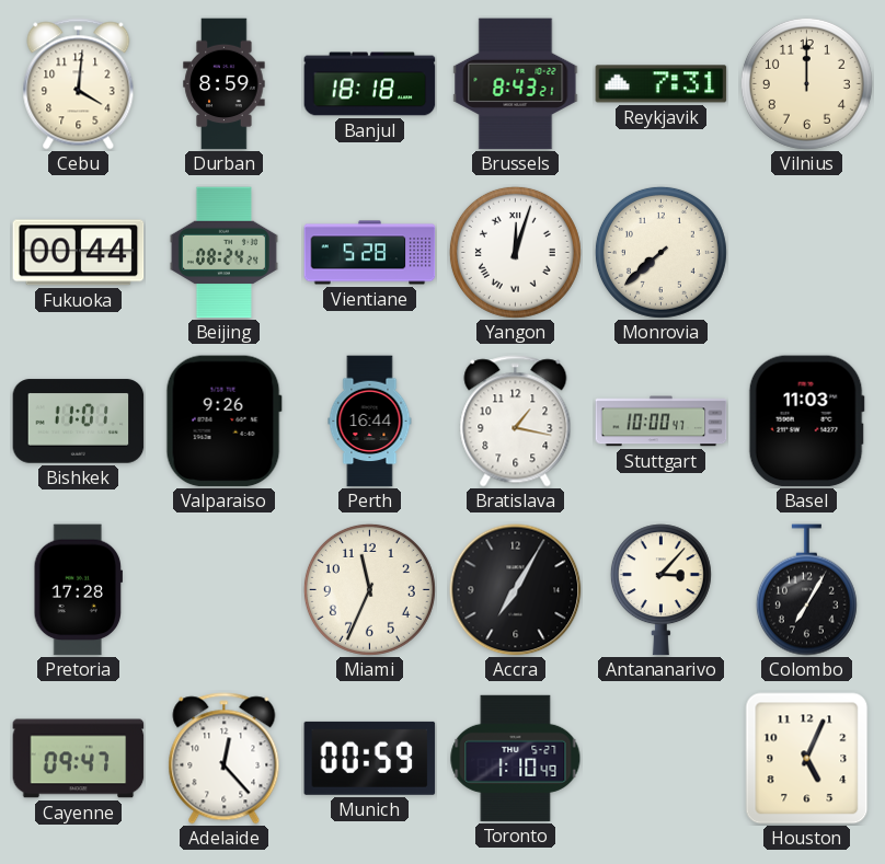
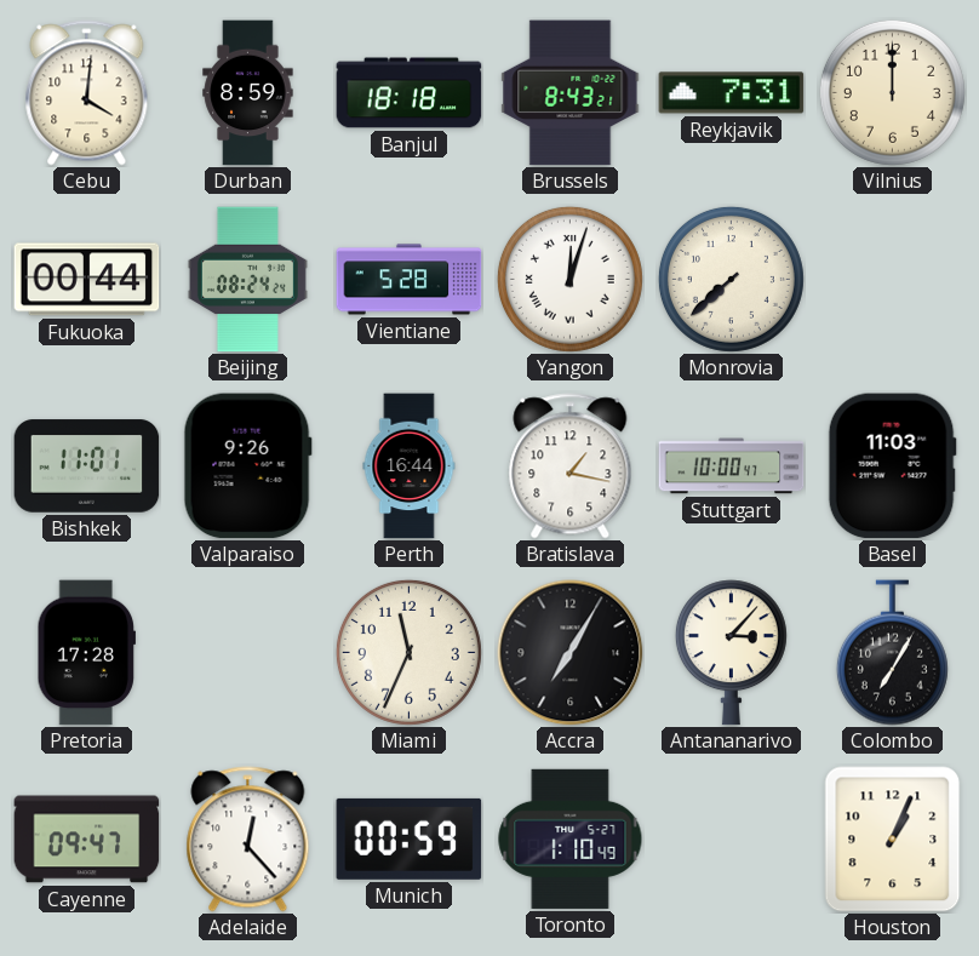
Houston: 5:04 -> 1:04
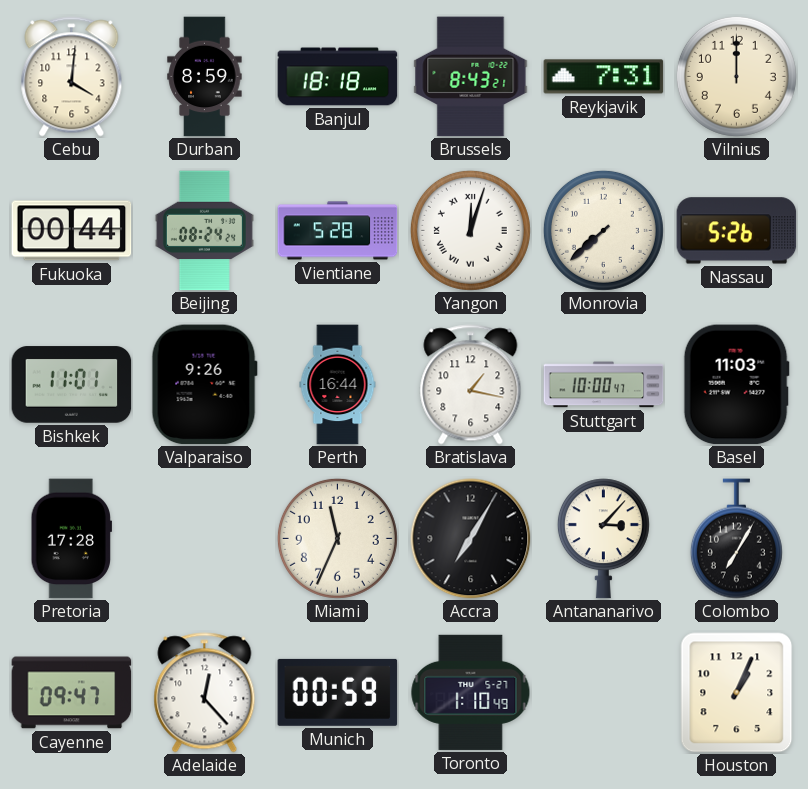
Nassau: none -> 5:26
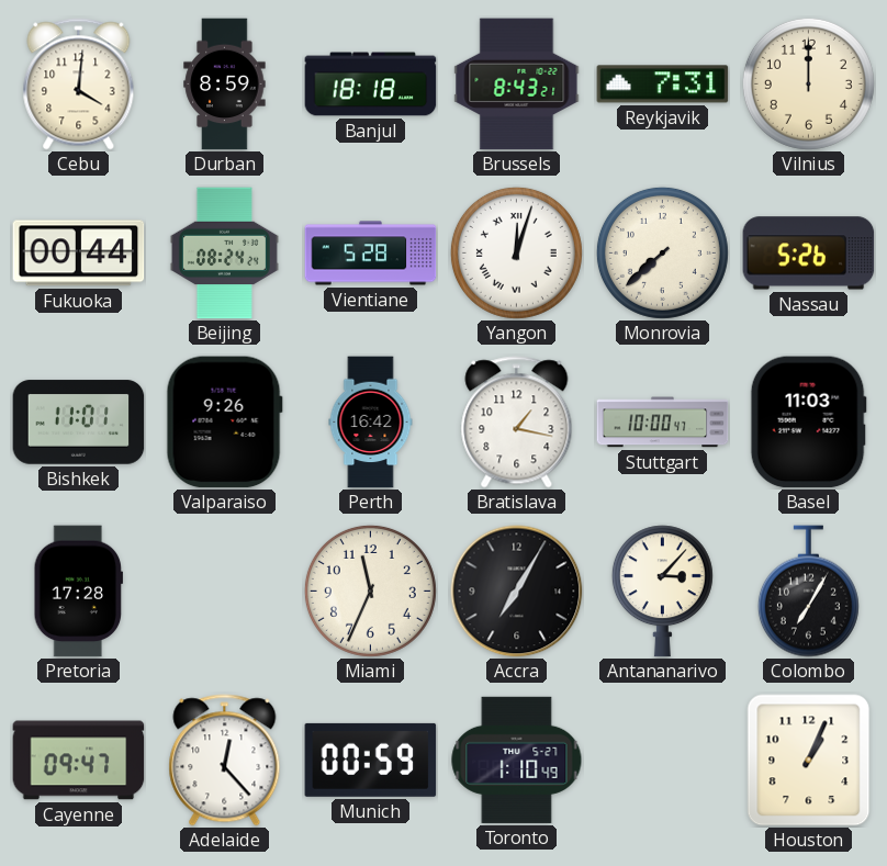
Perth: 16:44 -> 16:42
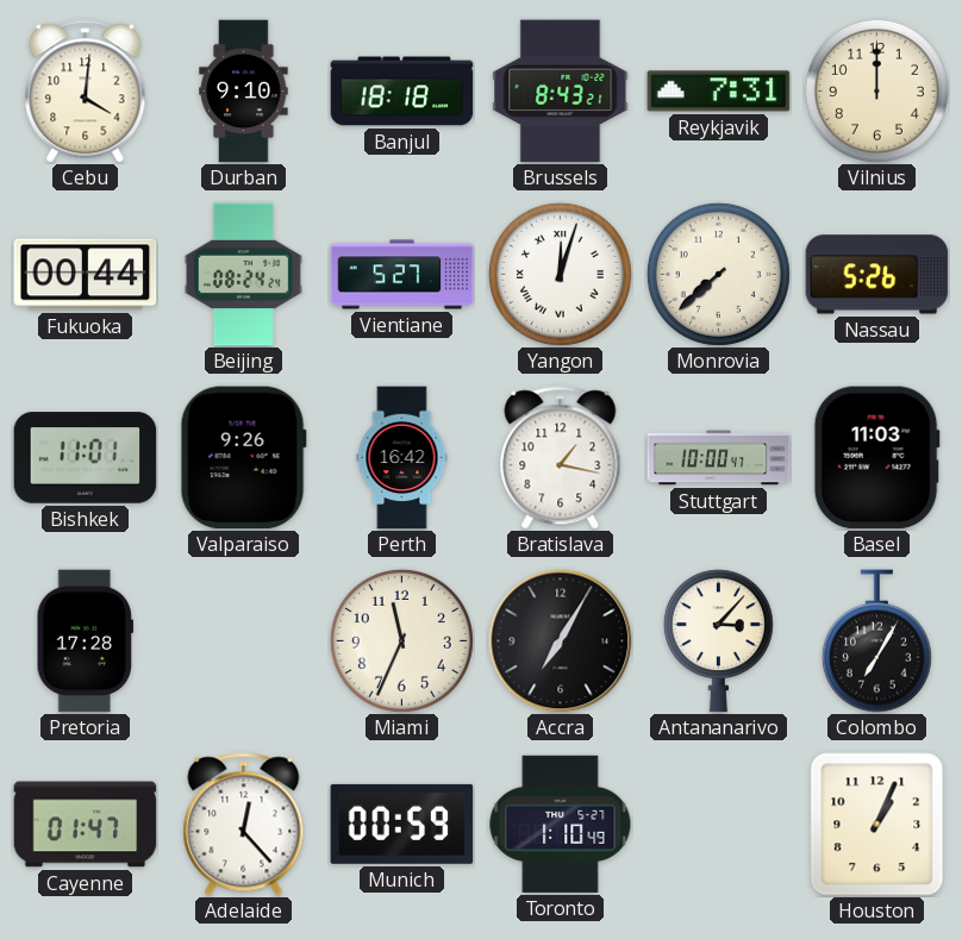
Durban: 8:59 -> 9:10
Vientiane: 5:28 -> 5:27
Cayenne: 09:47 -> 01:47
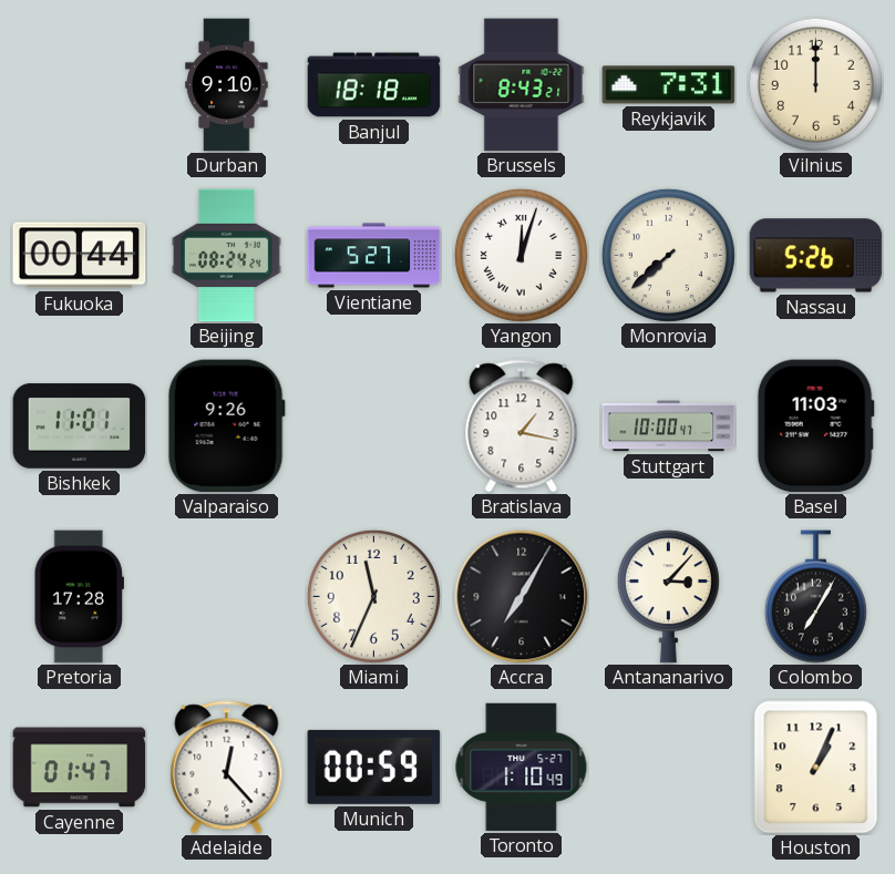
Cebu: 4:01 -> none
Perth: 16:42 -> none
